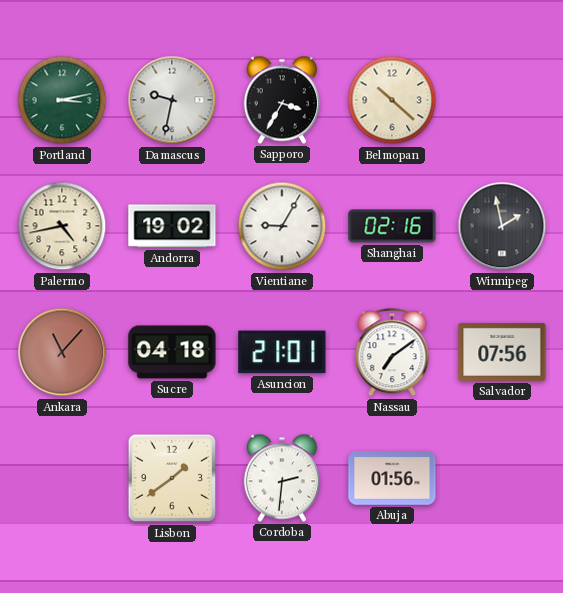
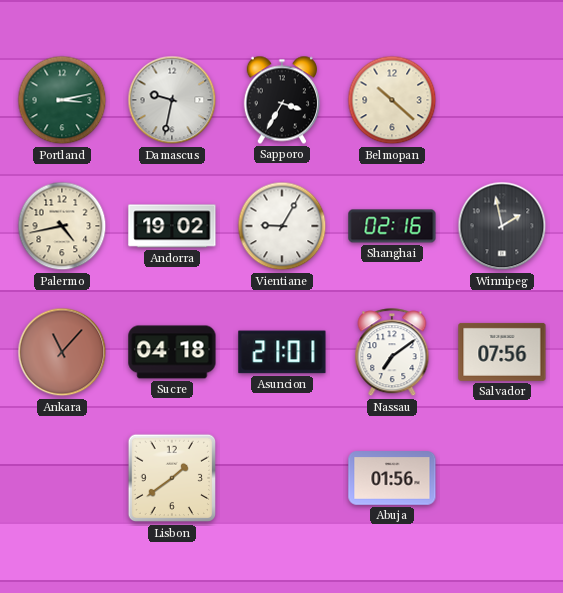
Cordoba: 2:31 -> none
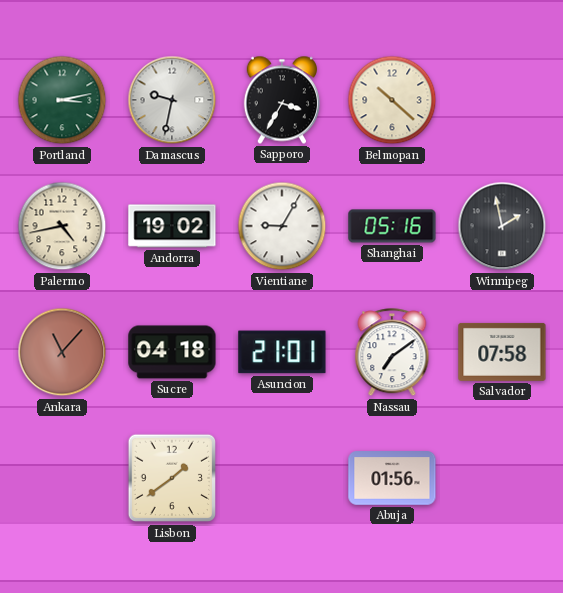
Shanghai: 02:16 -> 05:16
Salvador: 07:56 -> 07:58
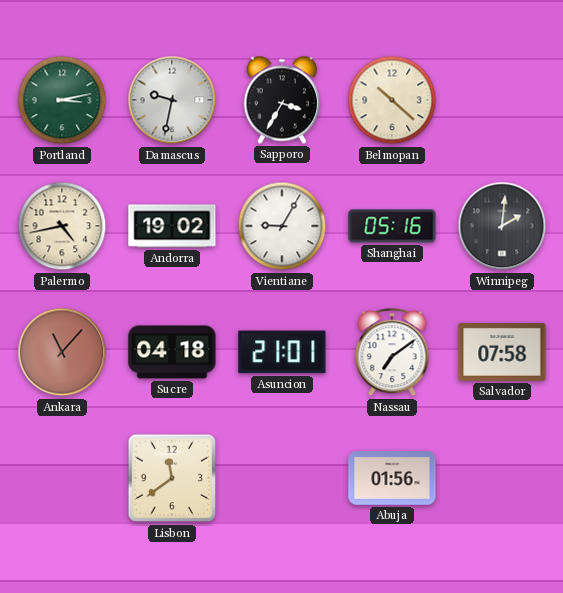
Winnipeg: 1:58 -> 2:01
Lisbon: 1:39 -> 11:39
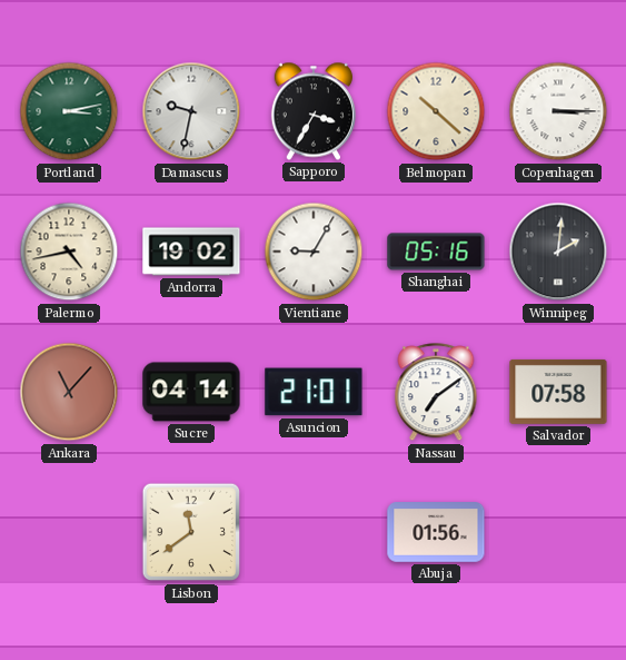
Copenhagen: none -> 3:15
Sucre: 04:18 -> 04:14
